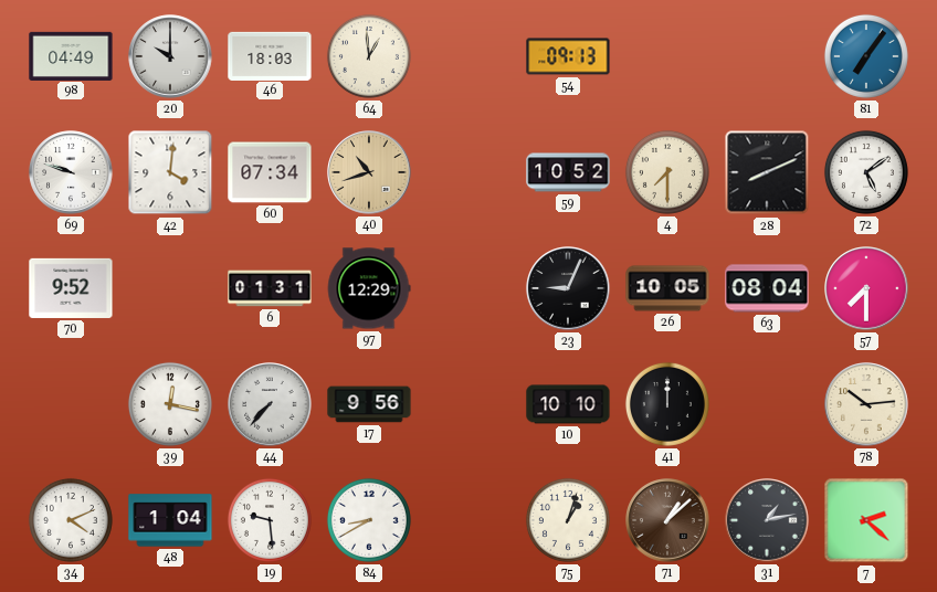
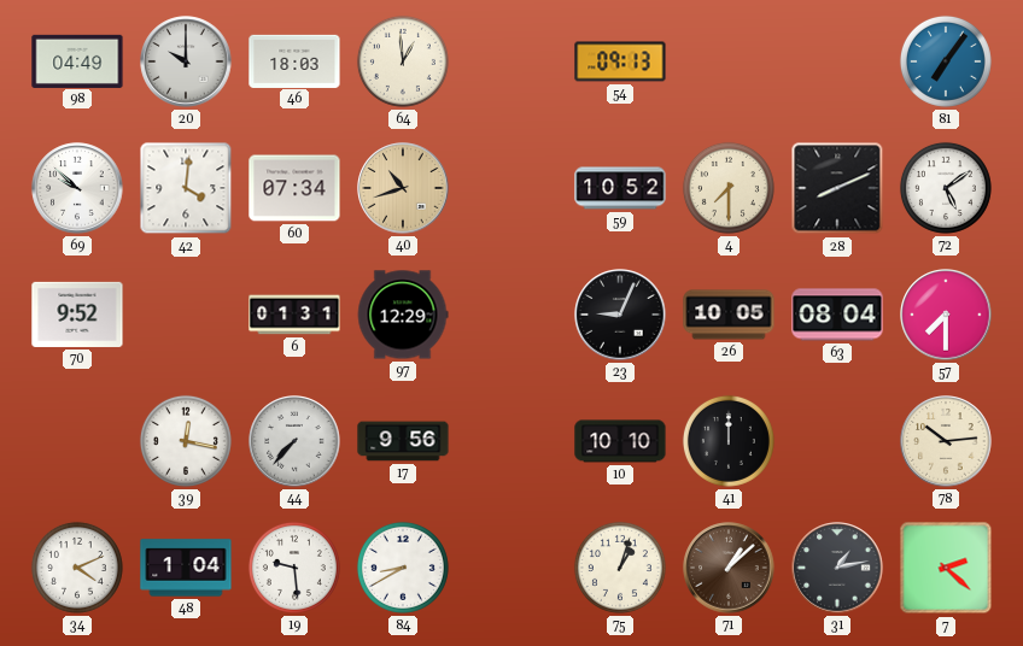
69: 9:48 -> 9:52
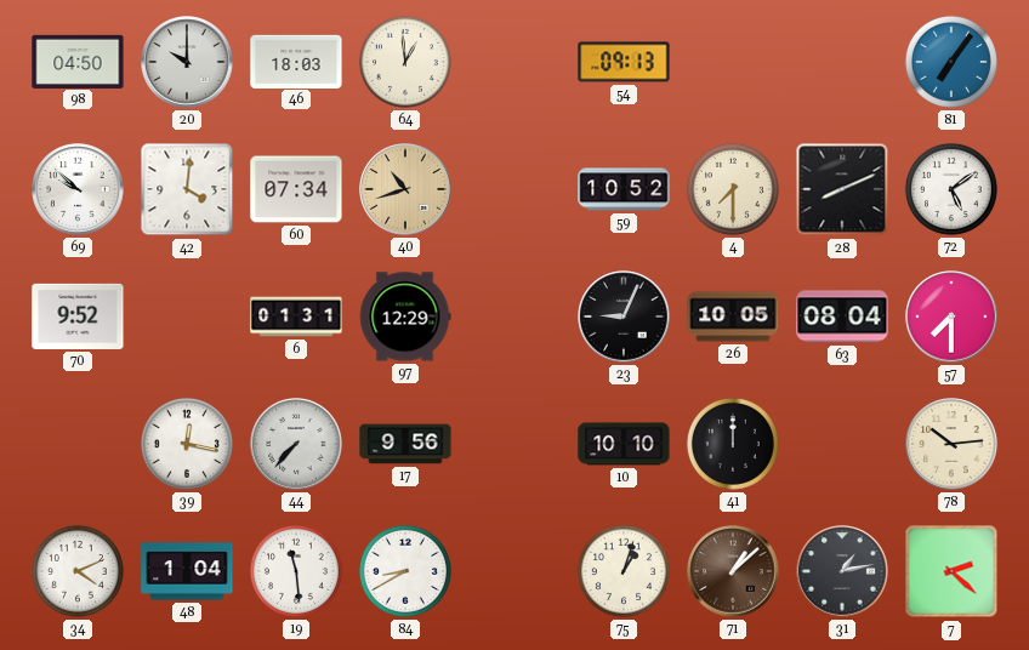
98: 04:49 -> 04:50
19: 9:29 -> 11:29
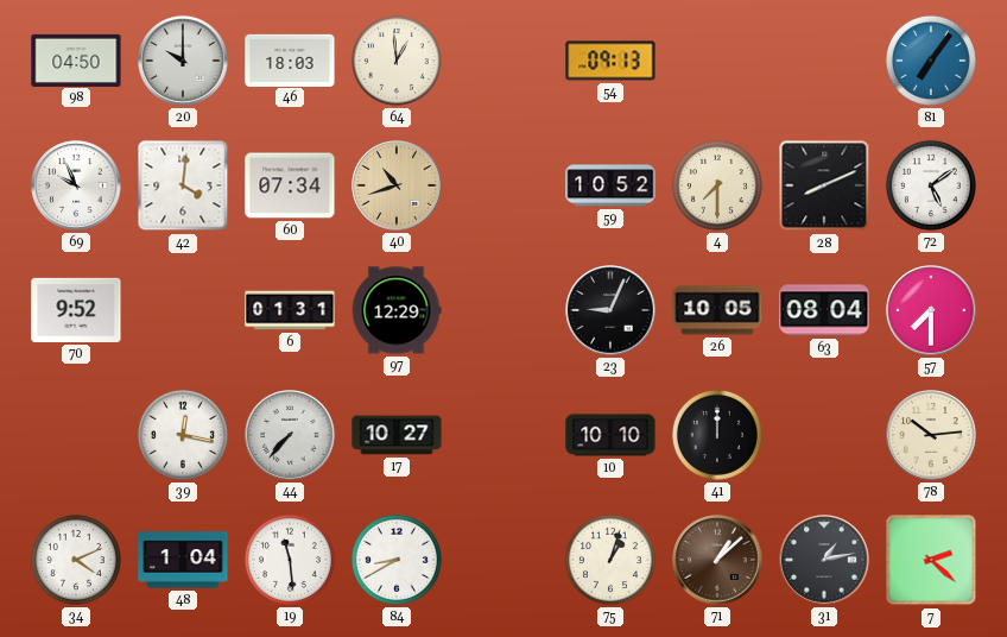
69: 9:52 -> 9:56
17: 9:56 -> 10:27
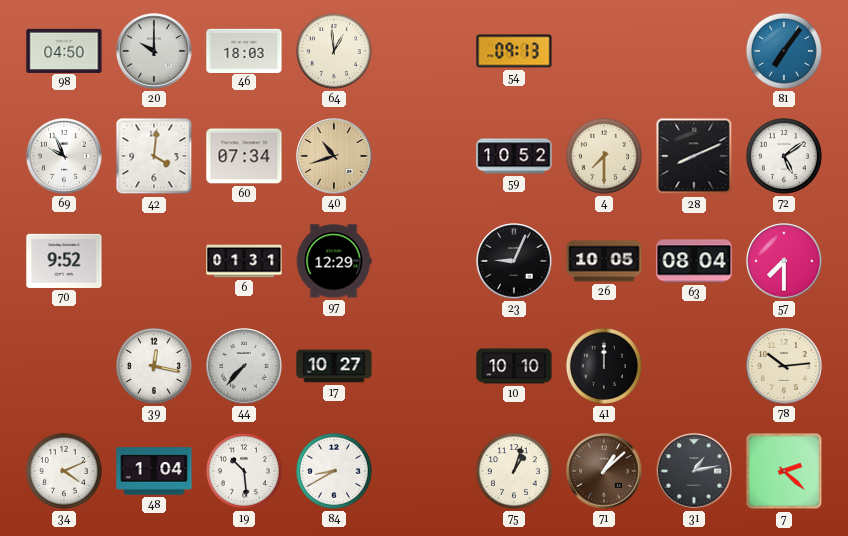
19: 11:29 -> 10:29
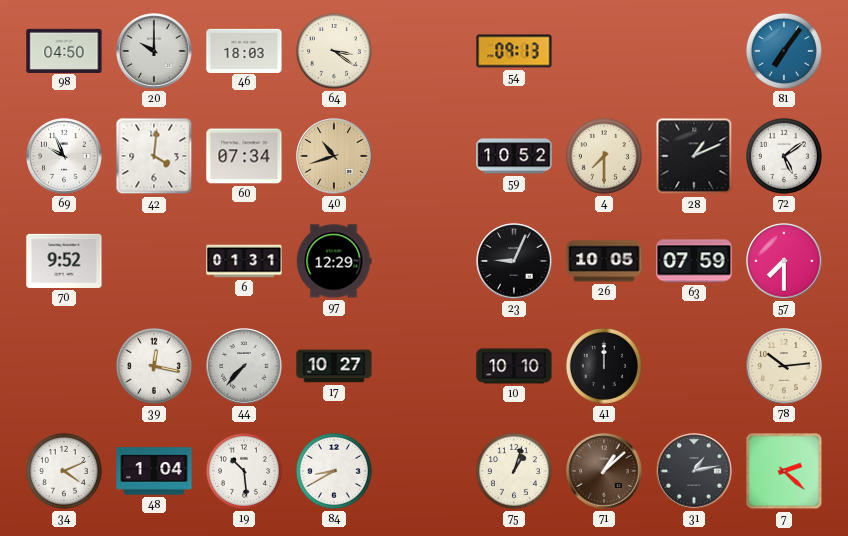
64: 12:59 -> 3:21
28: 8:11 -> 1:11
63: 08:04 -> 07:59
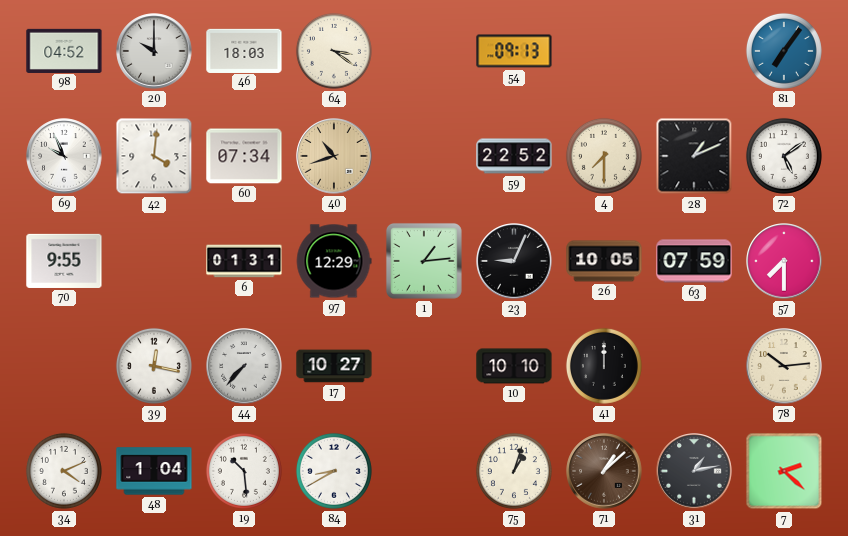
98: 04:50 -> 04:52
59: 10:52 -> 22:52
70: 9:52 -> 9:55
1: none -> 1:14
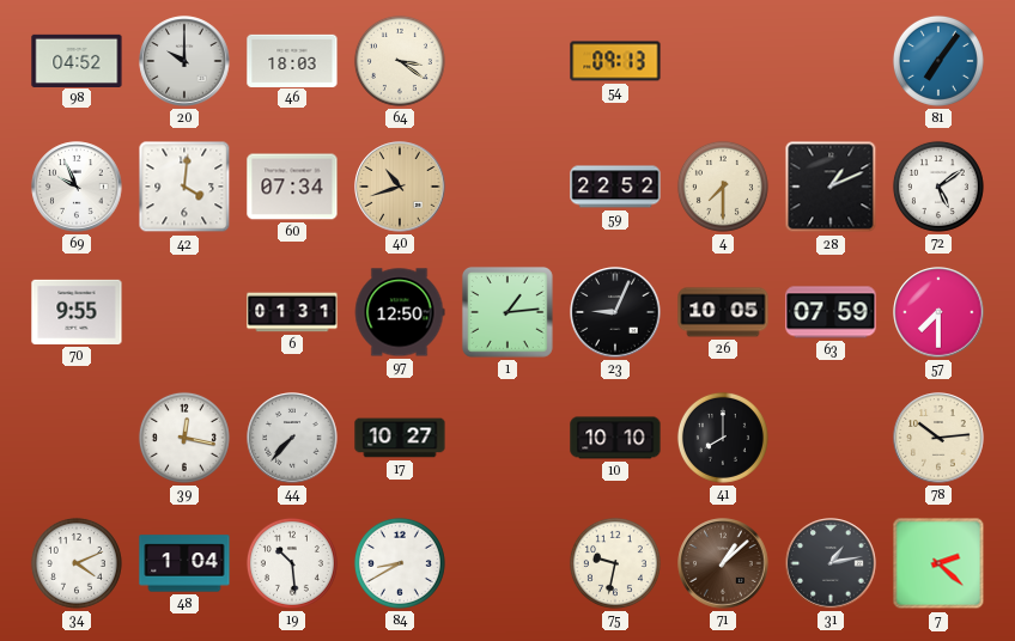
97: 12:29 -> 12:50
41: 12:00 -> 8:00
75: 1:03 -> 9:32
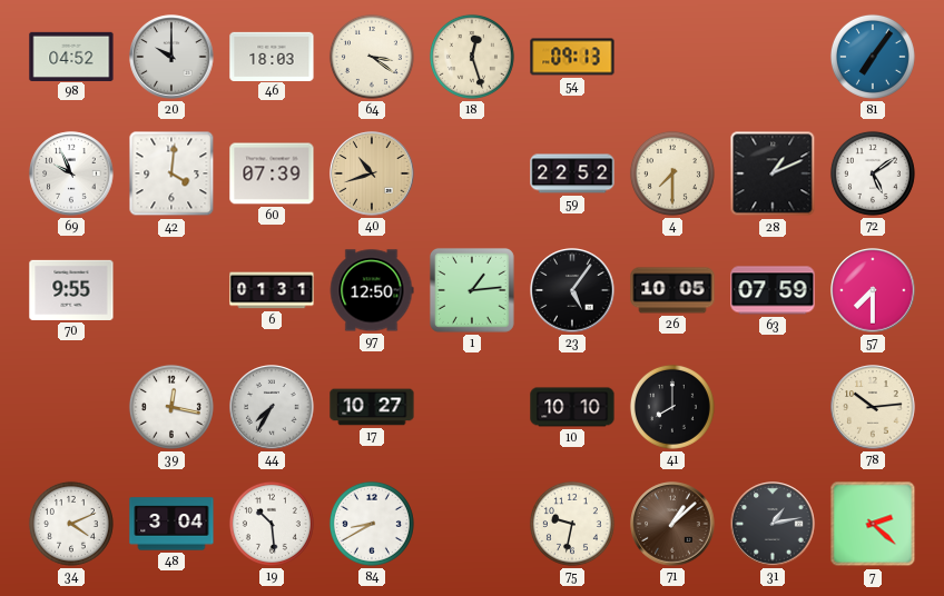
18: none -> 12:27
60: 07:34 -> 07:39
23: 9:04 -> 5:06
44: 7:37 -> 7:35
48: 1:04 -> 3:04
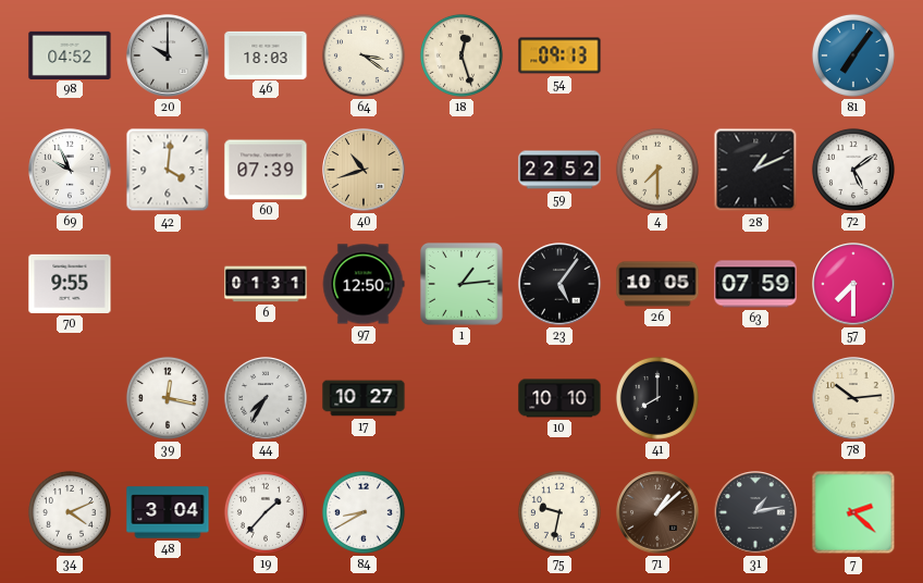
19: 10:29 -> 1:37
